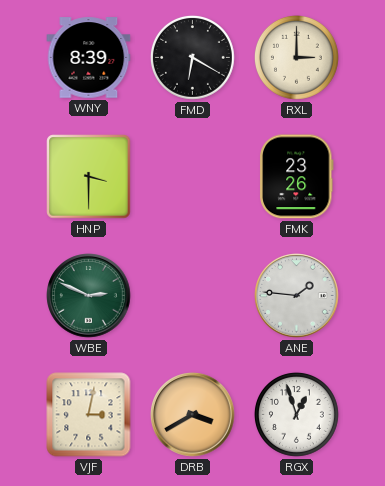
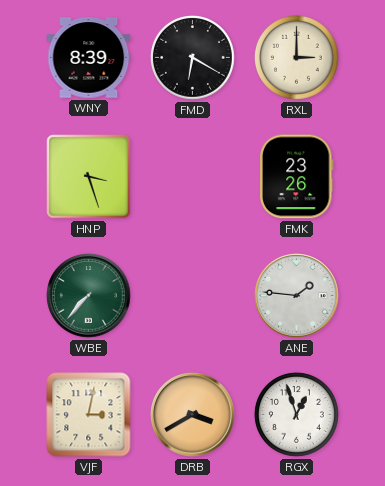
HNP: 3:30 -> 3:27
WBE: 2:49 -> 7:37
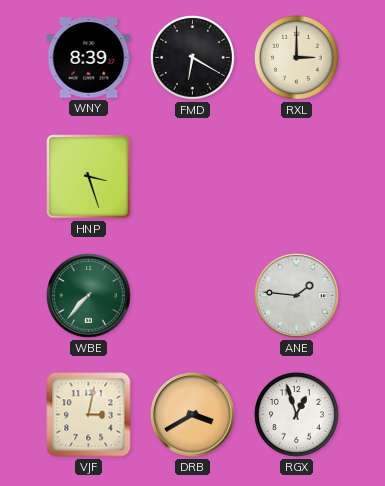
FMK: 23:26 -> none
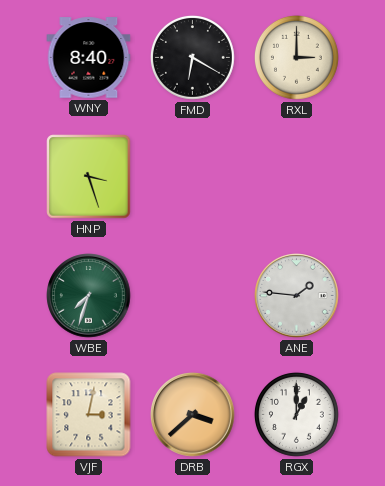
WNY: 8:39 -> 8:40
WBE: 7:37 -> 7:33
DRB: 3:40 -> 3:38
RGX: 12:57 -> 1:00
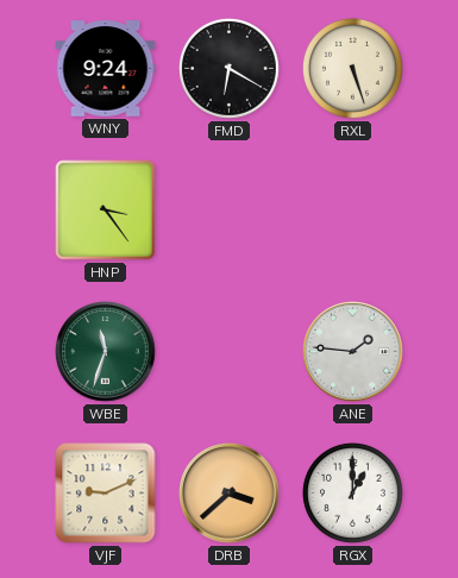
WNY: 8:40 -> 9:24
RXL: 3:00 -> 5:27
HNP: 3:27 -> 3:24
WBE: 7:33 -> 11:33
VJF: 3:02 -> 9:11
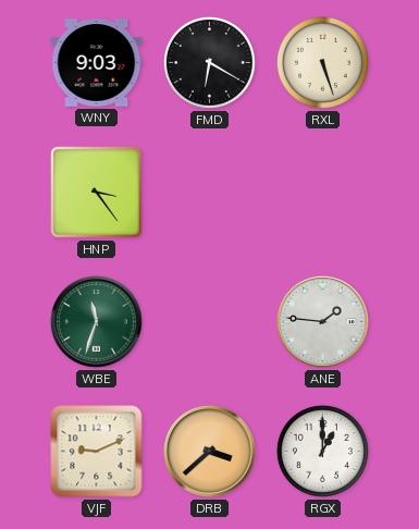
WNY: 9:24 -> 9:03
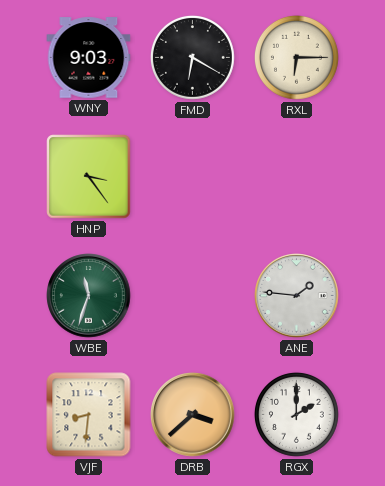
RXL: 5:27 -> 6:15
VJF: 9:11 -> 8:31
RGX: 1:00 -> 2:00
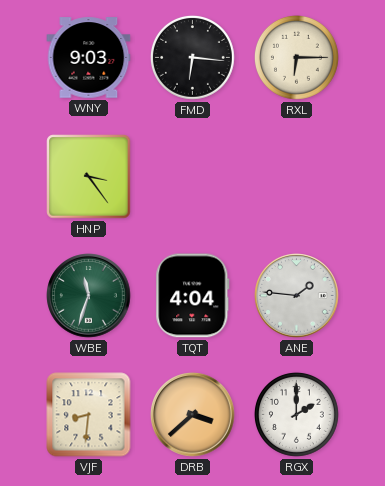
FMD: 6:20 -> 6:16
TQT: none -> 4:04
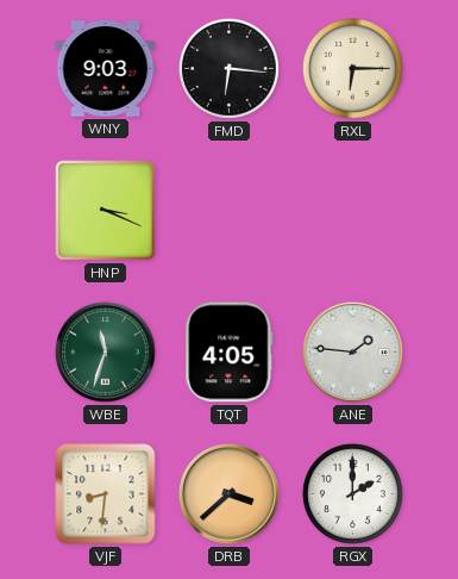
HNP: 3:24 -> 3:19
TQT: 4:04 -> 4:05
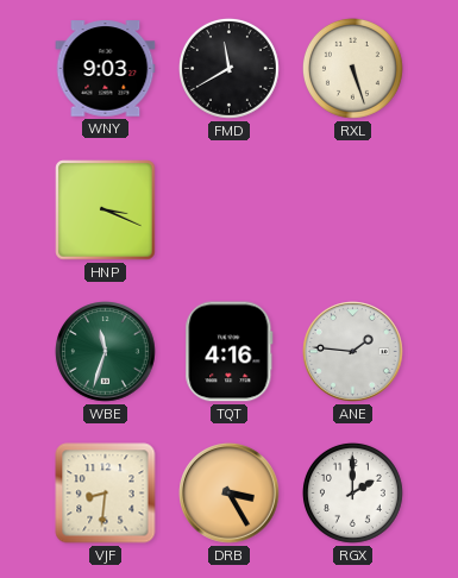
FMD: 6:16 -> 11:40
RXL: 6:15 -> 5:27
TQT: 4:05 -> 4:16
DRB: 3:38 -> 3:25
